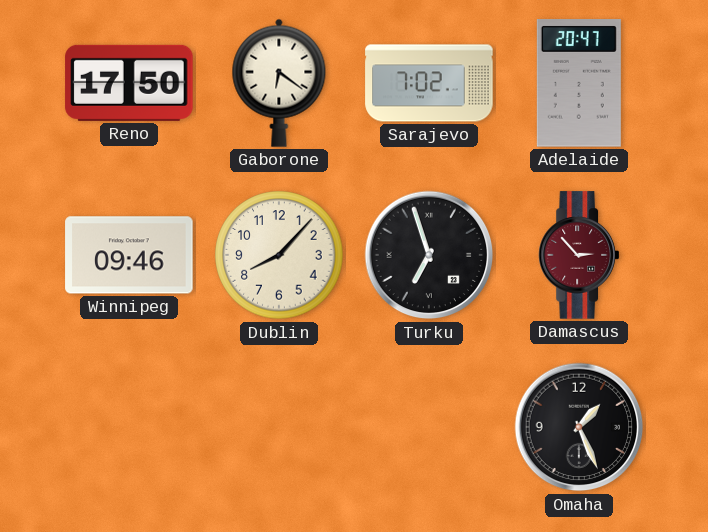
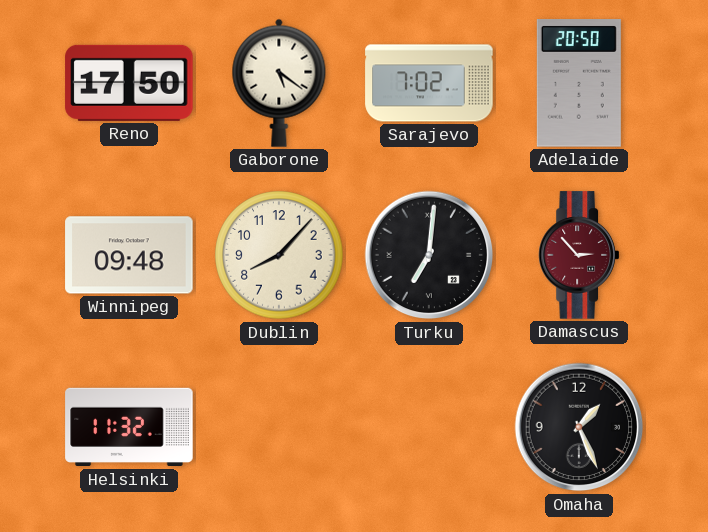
Gaborone: 6:21 -> 5:21
Adelaide: 20:47 -> 20:50
Winnipeg: 09:46 -> 09:48
Turku: 6:57 -> 7:01
Helsinki: none -> 11:32
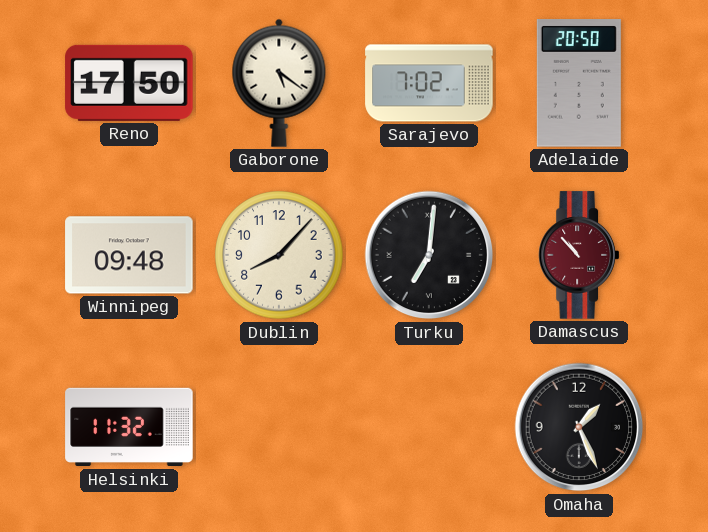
Damascus: 2:53 -> 10:53
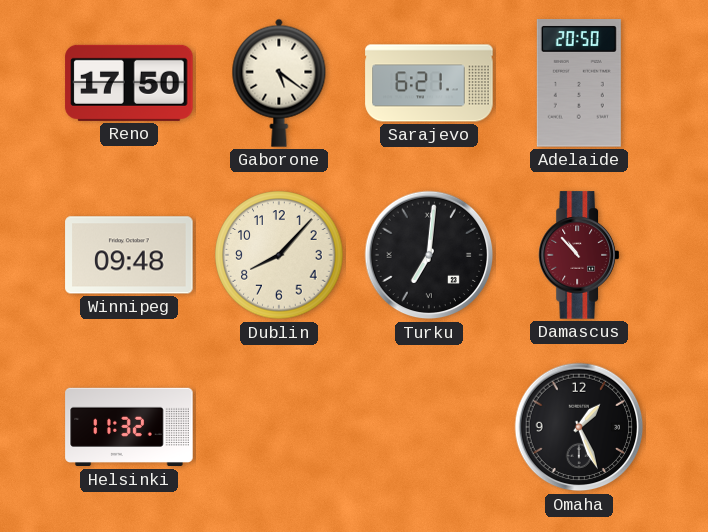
Sarajevo: 7:02 -> 6:21
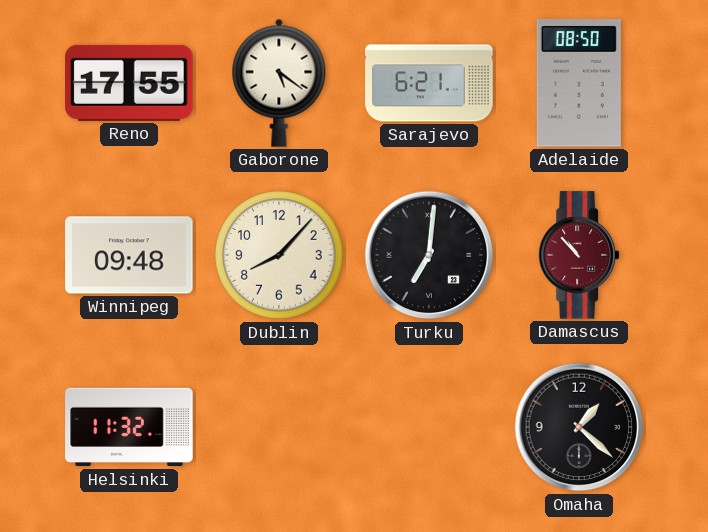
Reno: 17:50 -> 17:55
Adelaide: 20:50 -> 08:50
Omaha: 1:26 -> 1:22
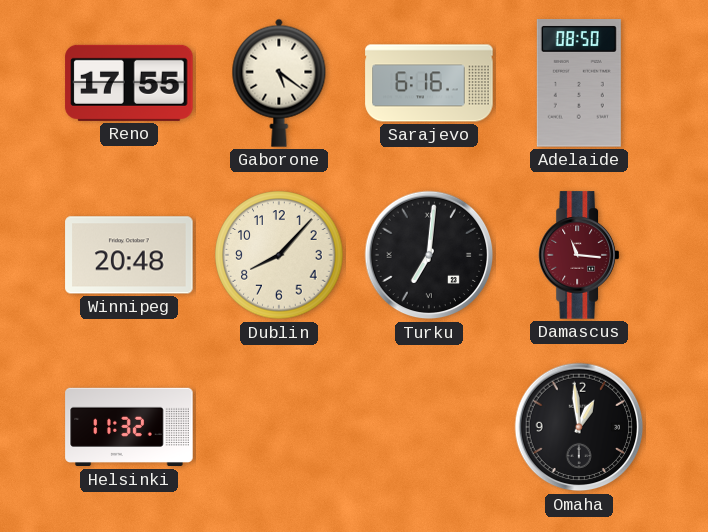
Sarajevo: 6:21 -> 6:16
Winnipeg: 09:48 -> 20:48
Damascus: 10:53 -> 11:16
Omaha: 1:22 -> 12:59
